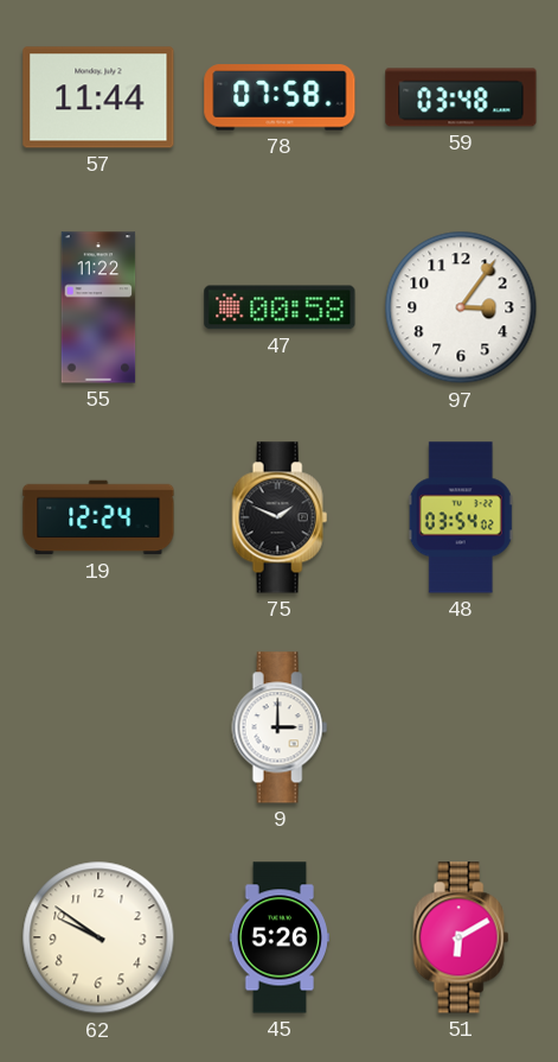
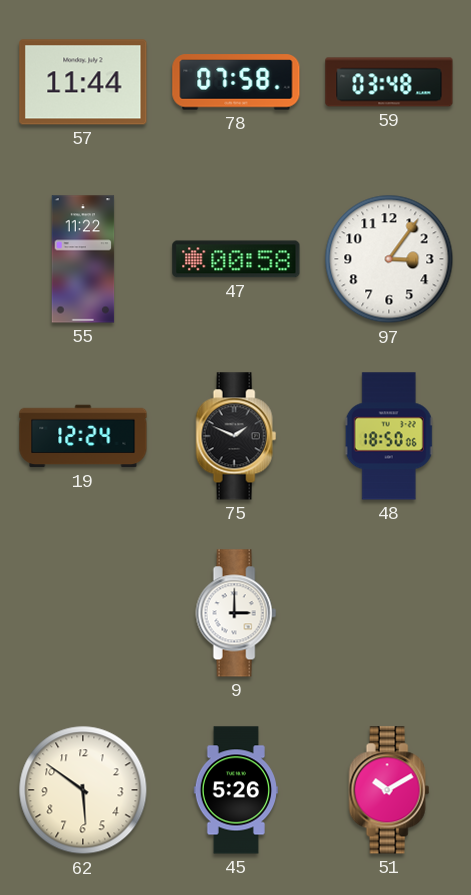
48: 03:54 -> 18:50
62: 9:51 -> 5:51
51: 6:10 -> 10:10
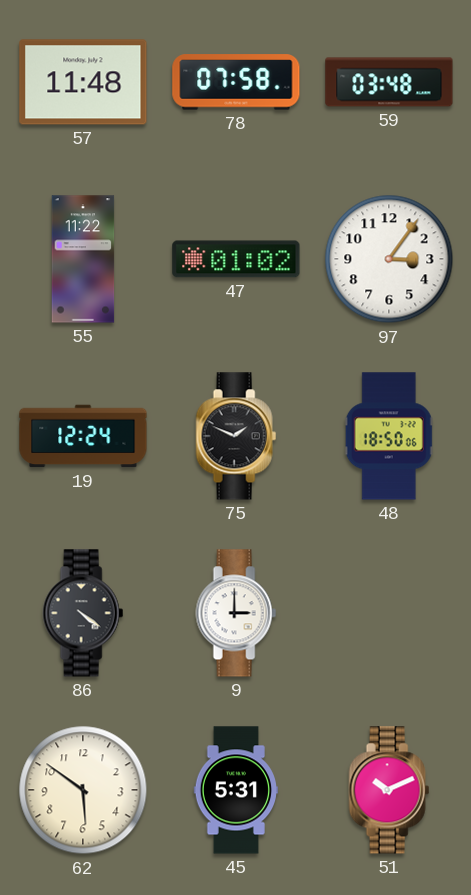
57: 11:44 -> 11:48
47: 00:58 -> 01:02
86: none -> 4:21
45: 5:26 -> 5:31
51: 10:10 -> 10:11
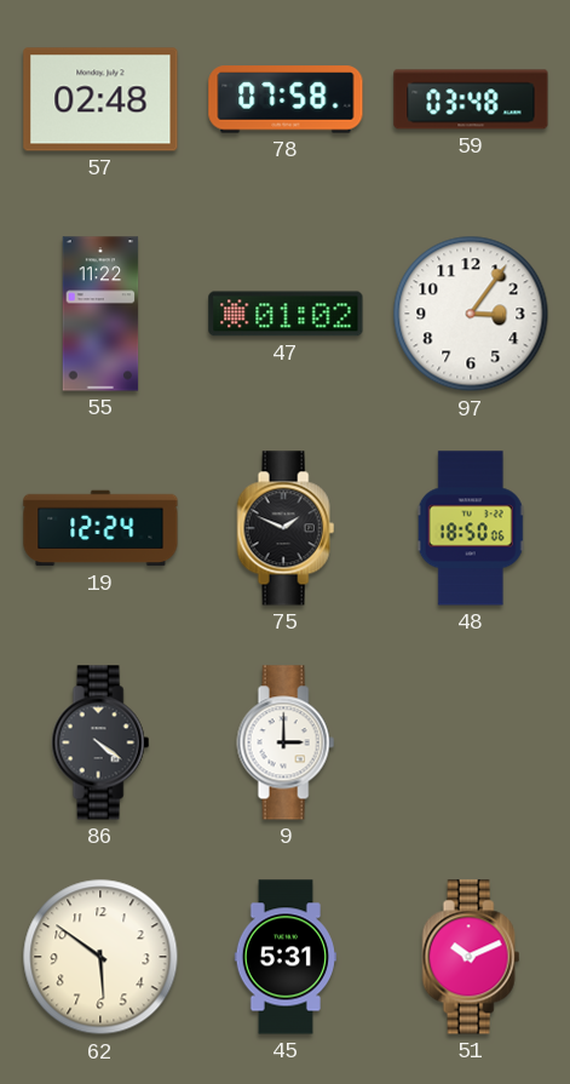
57: 11:48 -> 02:48
